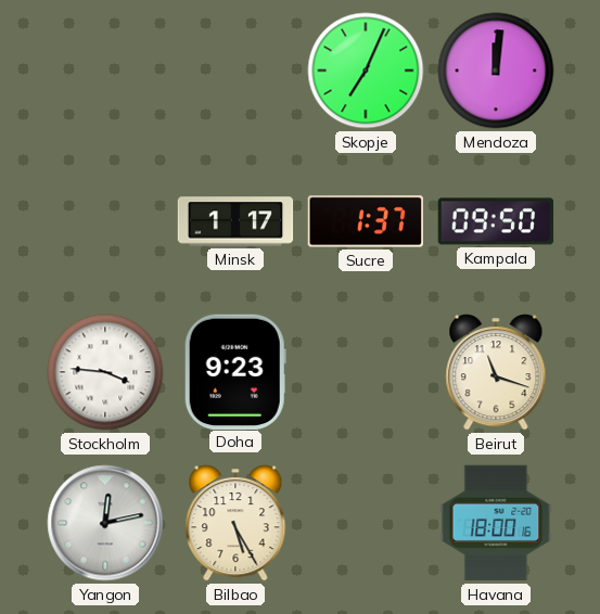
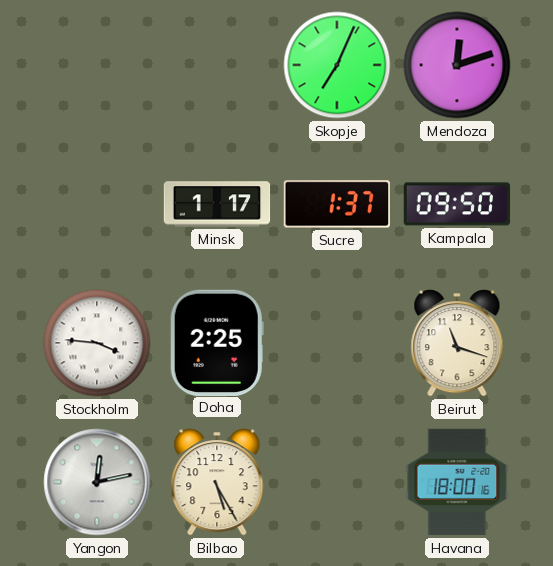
Mendoza: 12:01 -> 12:12
Doha: 9:23 -> 2:25
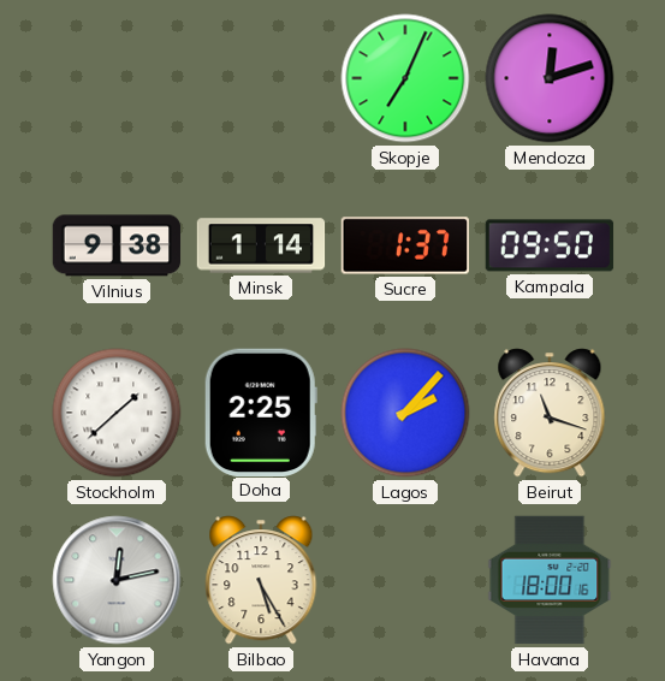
Vilnius: none -> 9:38
Minsk: 1:17 -> 1:14
Stockholm: 3:46 -> 1:38
Lagos: none -> 2:07
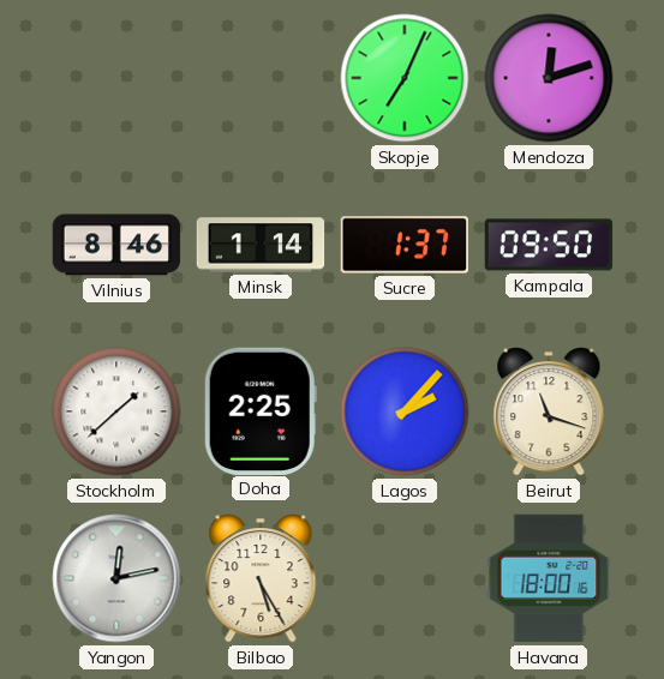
Vilnius: 9:38 -> 8:46
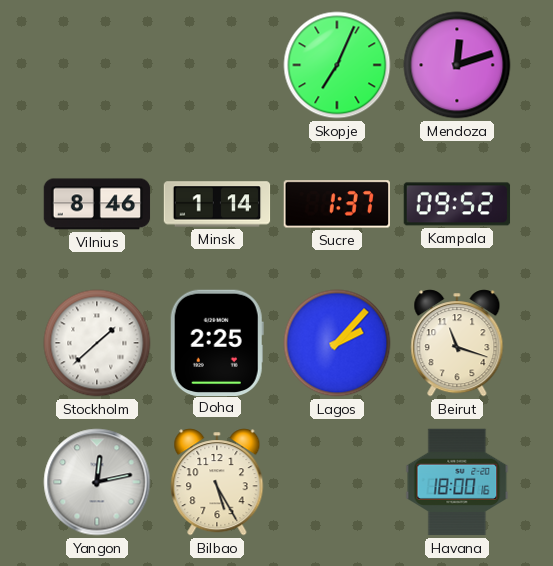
Kampala: 09:50 -> 09:52
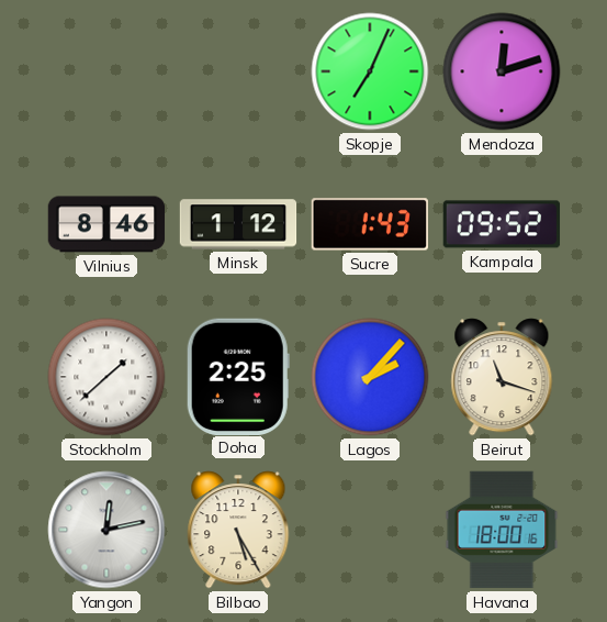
Minsk: 1:14 -> 1:12
Sucre: 1:37 -> 1:43
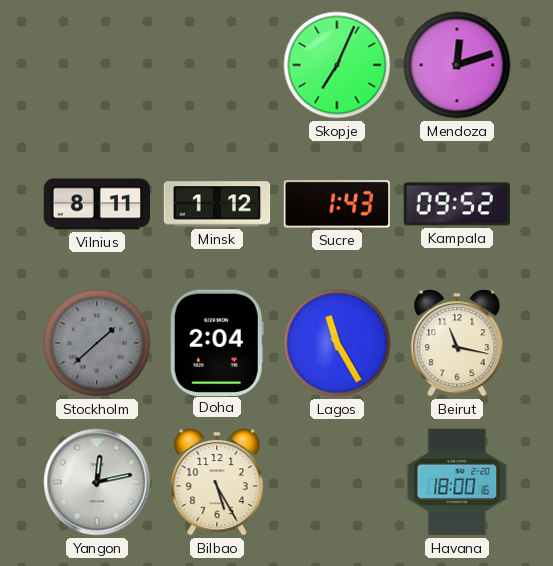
Vilnius: 8:46 -> 8:11
Stockholm dial: white -> grey
Doha: 2:25 -> 2:04
Lagos: 2:07 -> 11:25
Beirut: 11:18 -> 11:17
